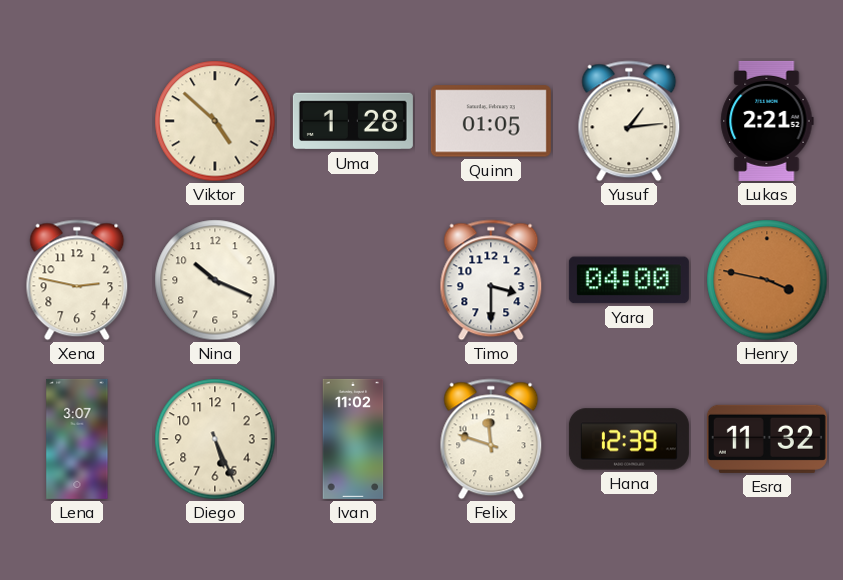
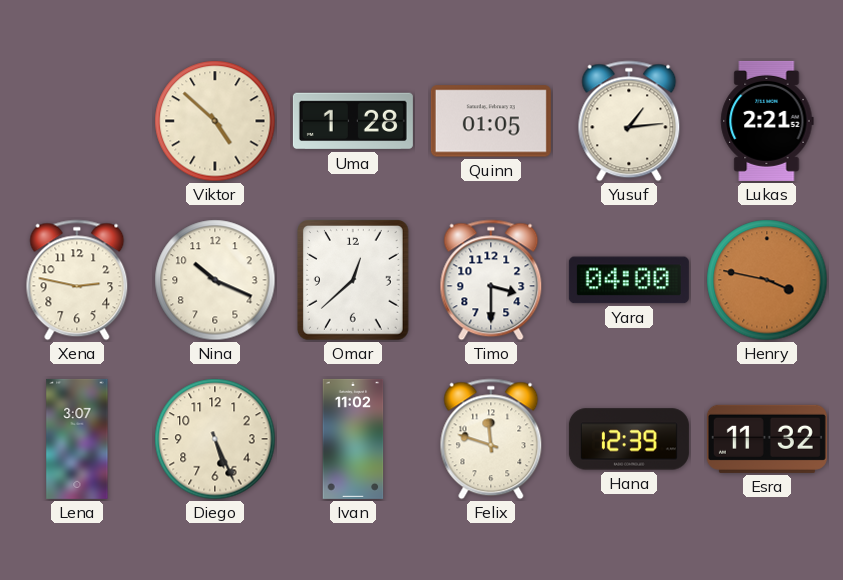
Omar: none -> 12:38
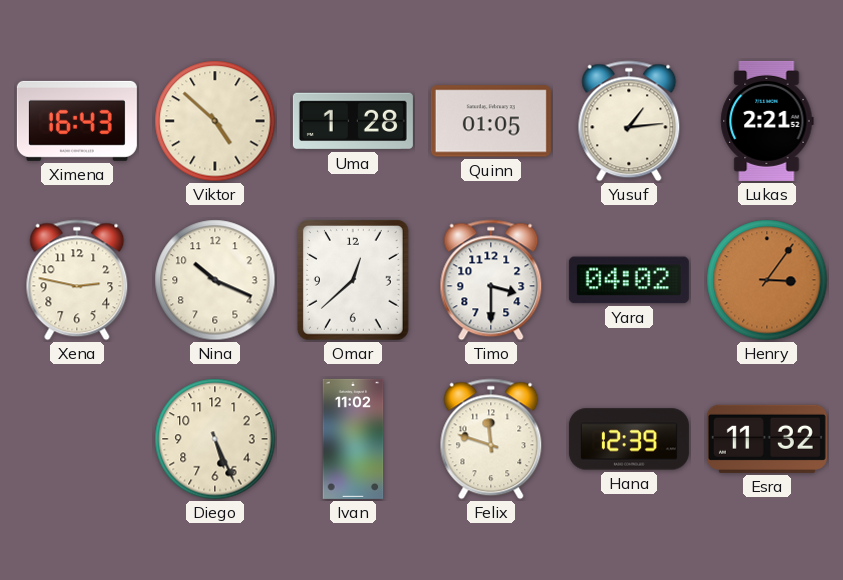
Ximena: none -> 16:43
Yara: 04:00 -> 04:02
Henry: 3:47 -> 3:06
Lena: 3:07 -> none
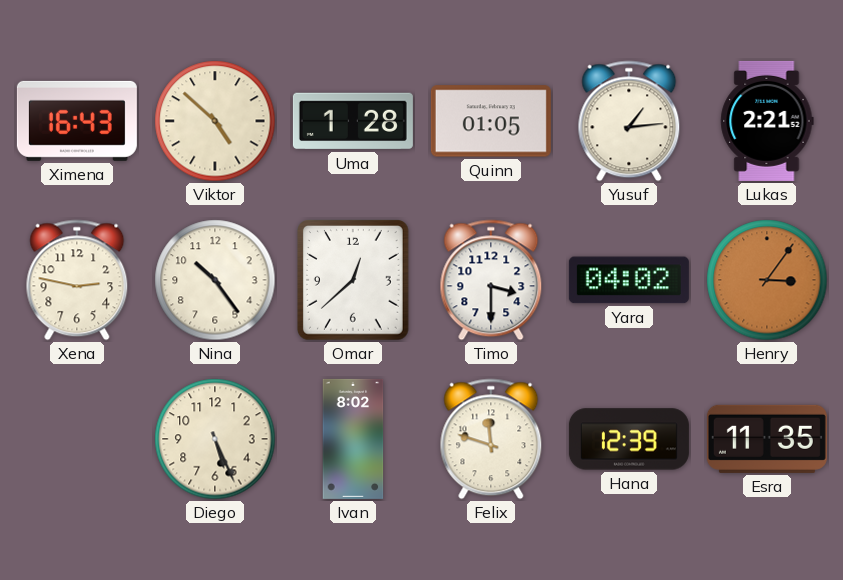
Nina: 10:19 -> 10:24
Ivan: 11:02 -> 8:02
Esra: 11:32 -> 11:35
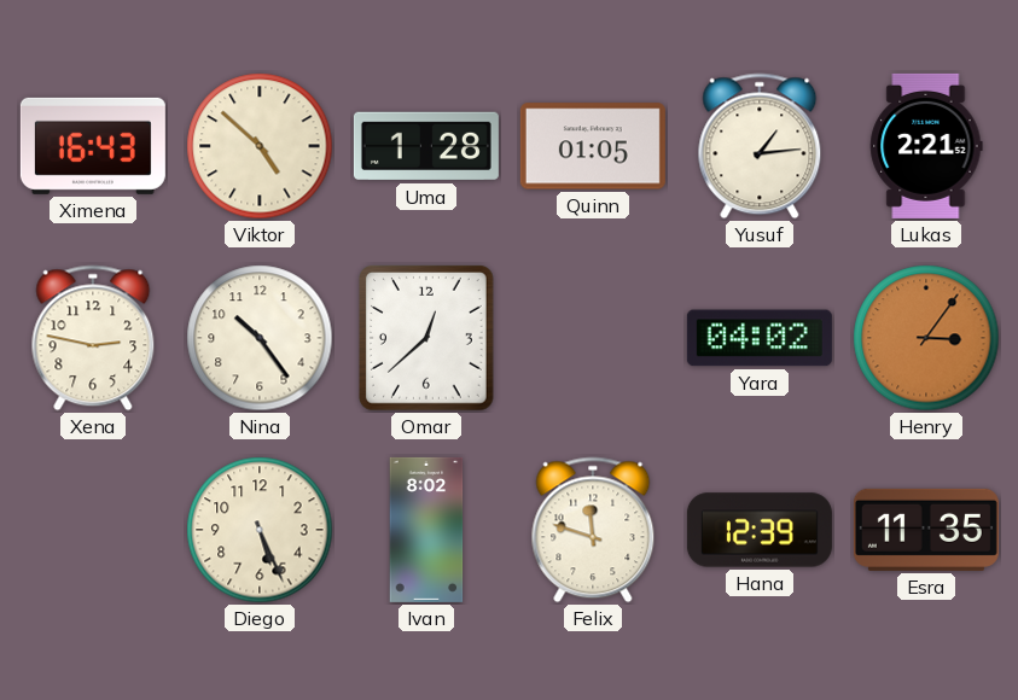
Timo: 3:30 -> none
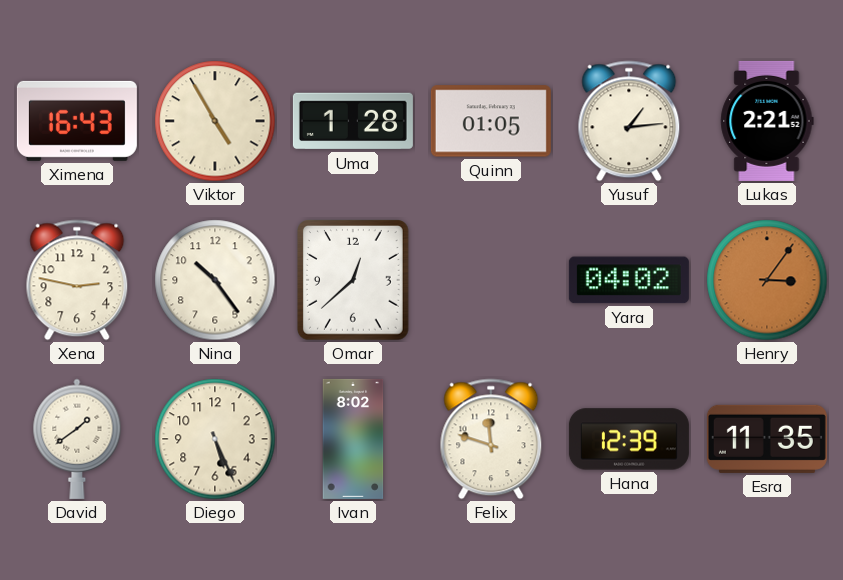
Viktor: 4:52 -> 4:55
David: none -> 1:39
